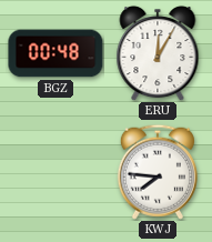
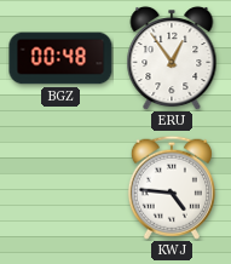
ERU: 12:05 -> 12:54
KWJ: 7:46 -> 4:46
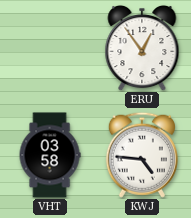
BGZ: 00:48 -> none
VHT: none -> 03:58
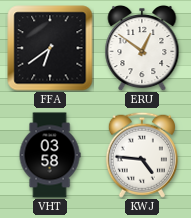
FFA: none -> 6:39
ERU: 12:54 -> 12:51
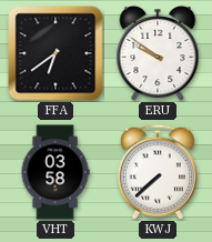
ERU: 12:51 -> 9:51
KWJ: 4:46 -> 7:38
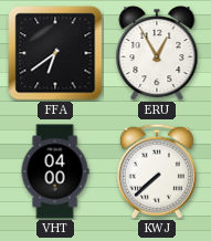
ERU: 9:51 -> 12:55
VHT: 03:58 -> 04:00
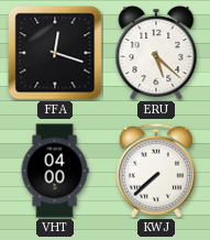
FFA: 6:39 -> 12:18
ERU: 12:55 -> 5:22
